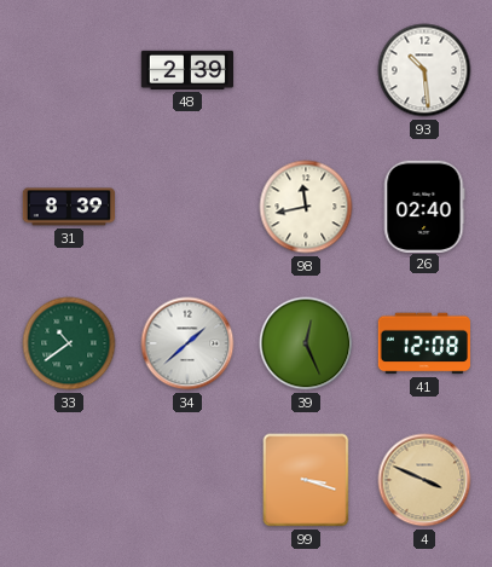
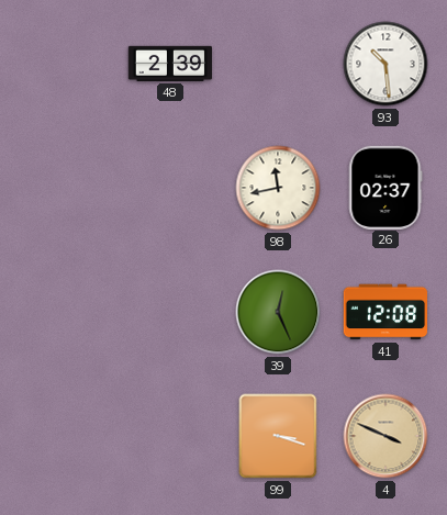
31: 8:39 -> none
26: 02:40 -> 02:37
33: 10:39 -> none
34: 1:38 -> none
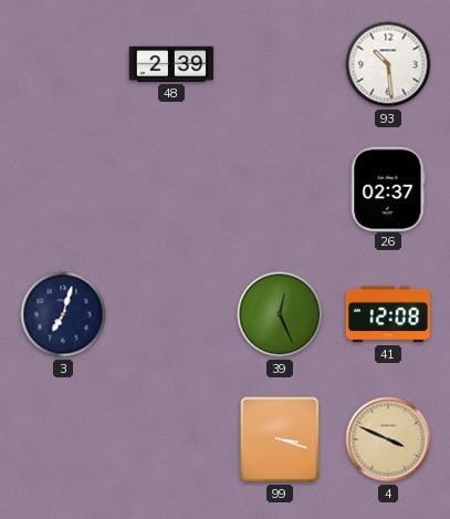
98: 11:43 -> none
3: none -> 7:03
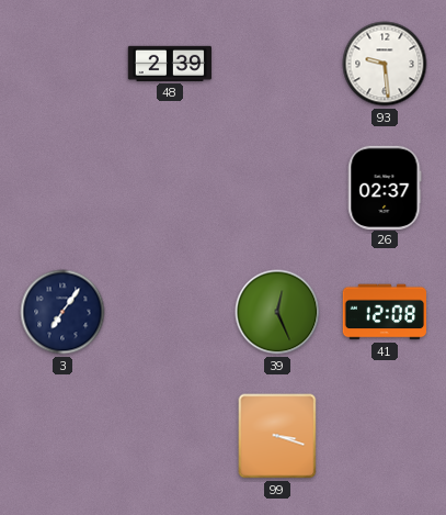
93: 10:29 -> 9:29
3: 7:03 -> 7:06
4: 3:49 -> none
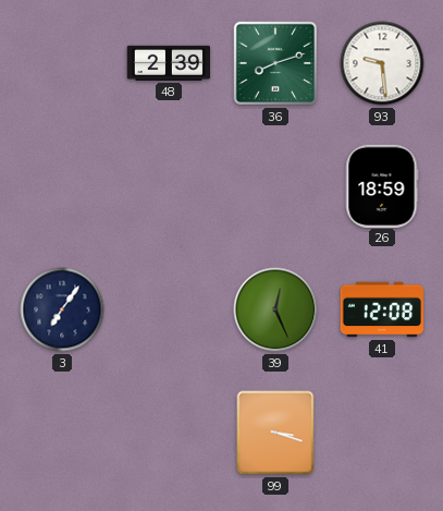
36: none -> 8:12
26: 02:37 -> 18:59
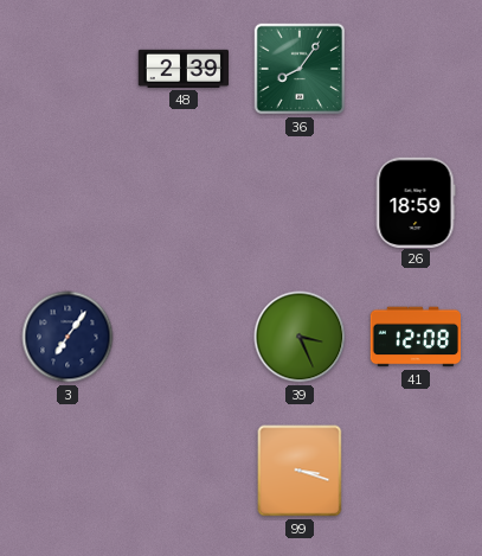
36: 8:12 -> 8:06
93: 9:29 -> none
39: 12:26 -> 3:26
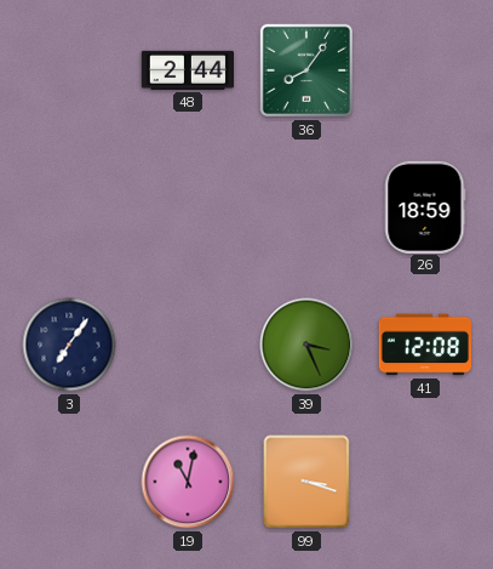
48: 2:39 -> 2:44
19: none -> 11:02
